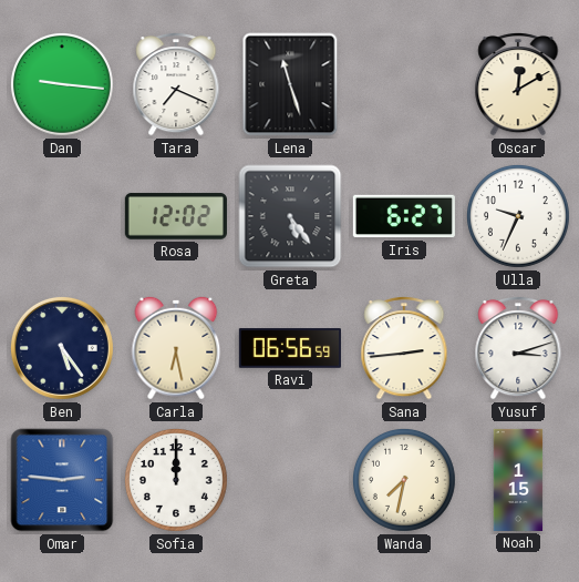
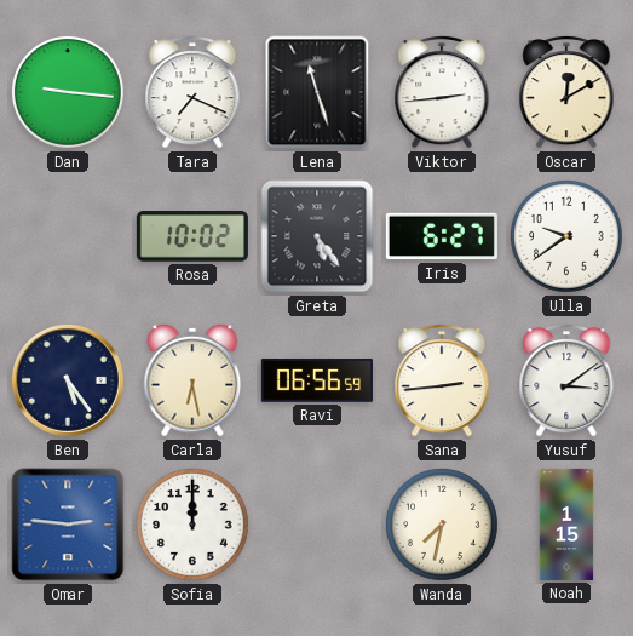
Viktor: none -> 2:44
Rosa: 12:02 -> 10:02
Ulla: 9:34 -> 9:39
Yusuf: 3:12 -> 3:09
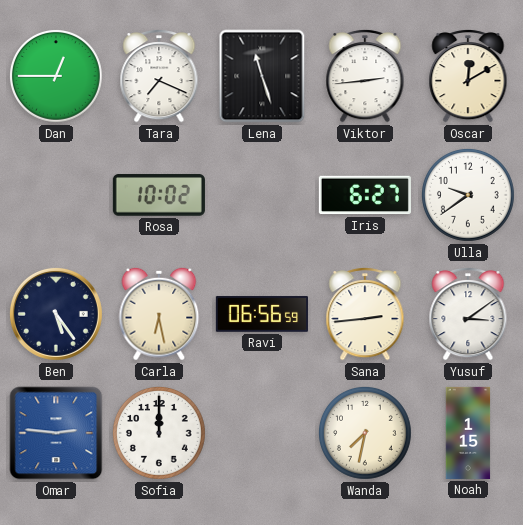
Dan: 9:16 -> 12:45
Greta: 5:24 -> none
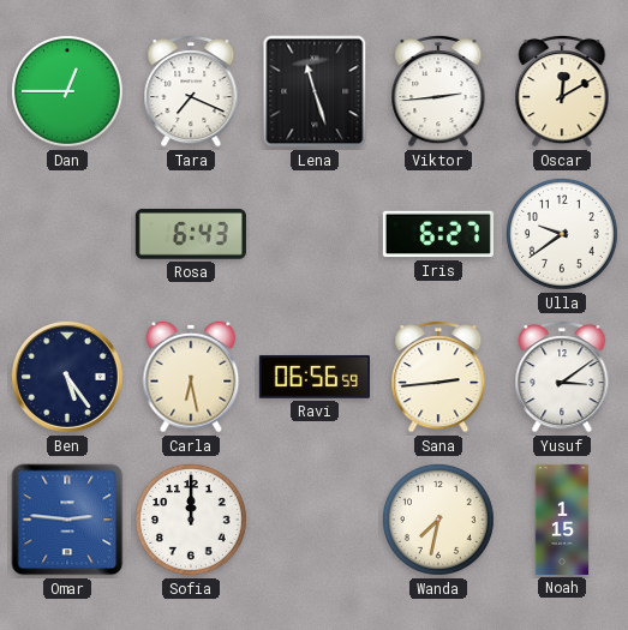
Rosa: 10:02 -> 6:43
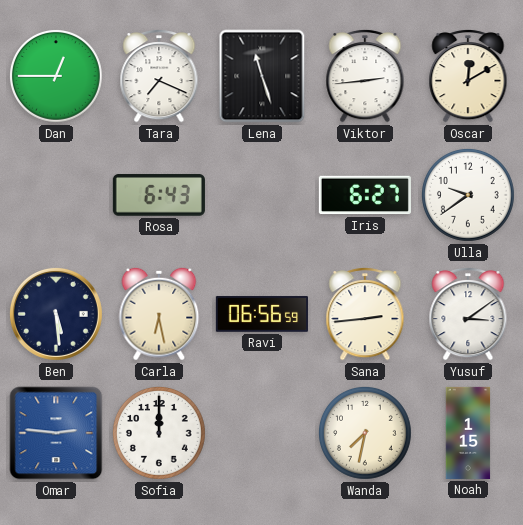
Ben: 5:24 -> 5:29
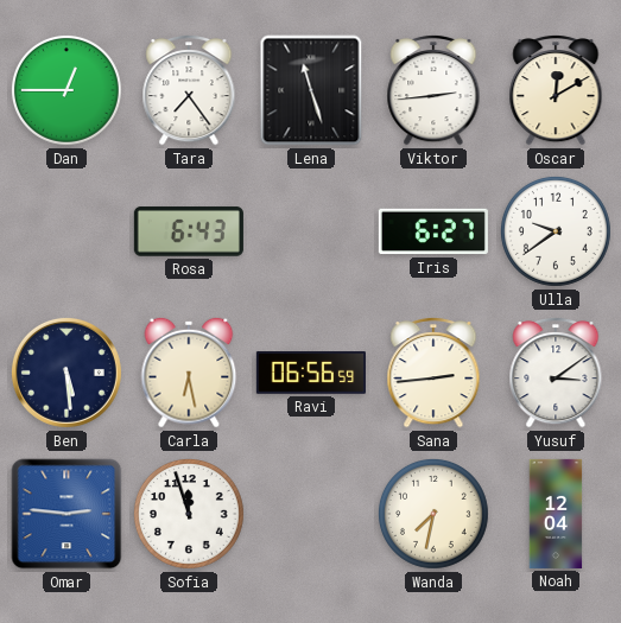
Tara: 7:19 -> 7:24
Sofia: 12:00 -> 11:57
Noah: 1:15 -> 12:04
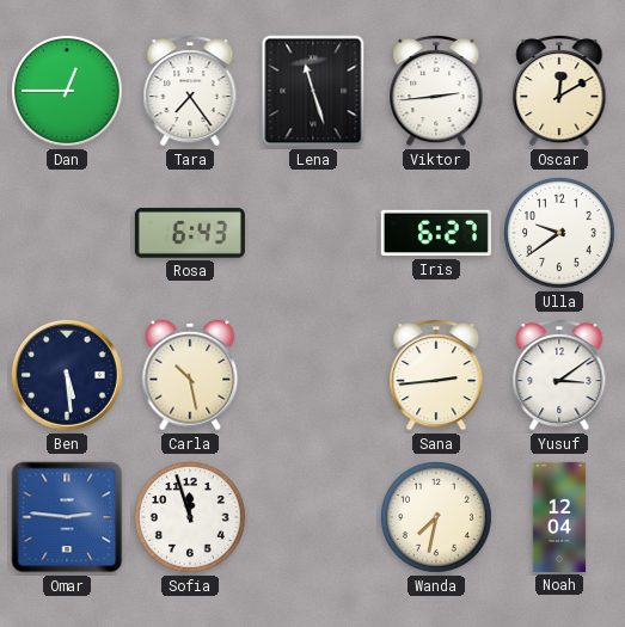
Carla: 6:28 -> 10:28
Ravi: 06:56 -> none
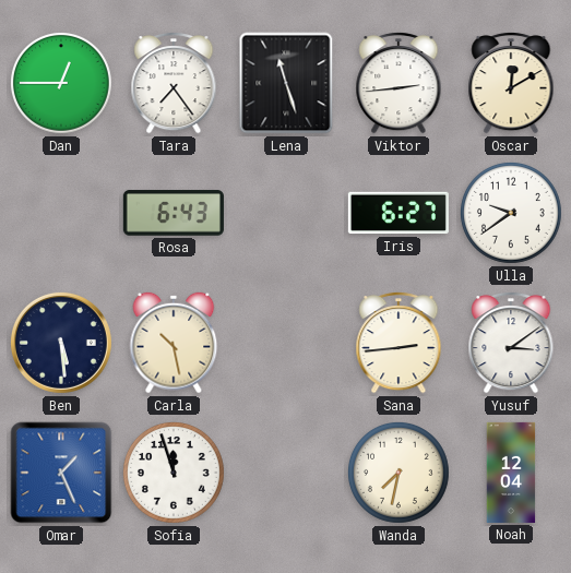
Omar: 2:46 -> 1:26
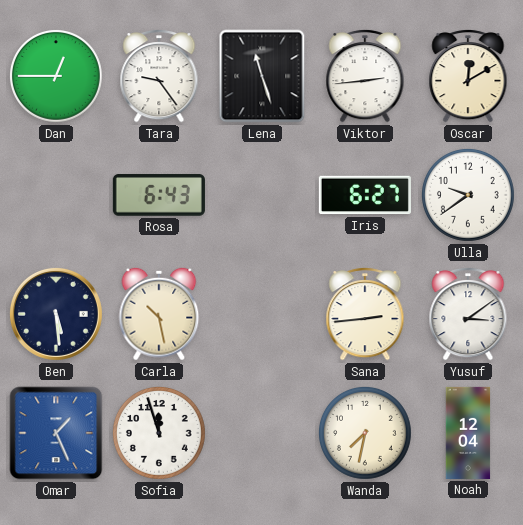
Tara: 7:24 -> 9:24
